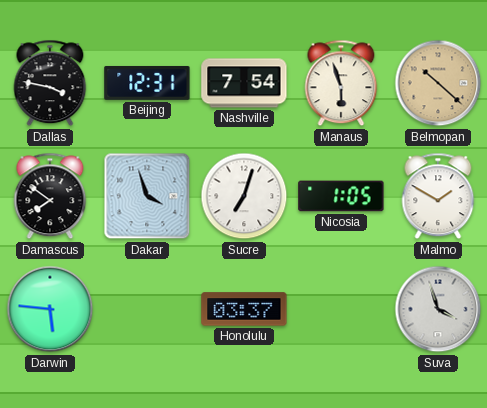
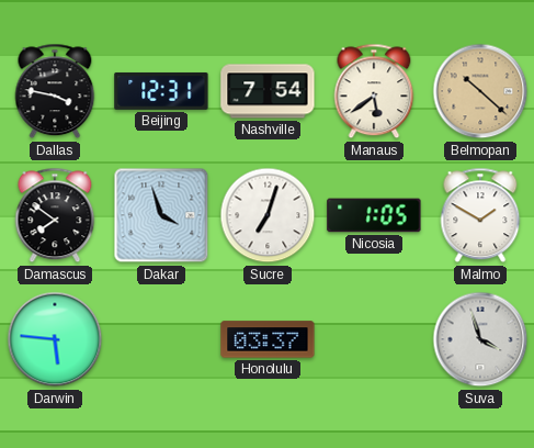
Manaus: 5:57 -> 5:39
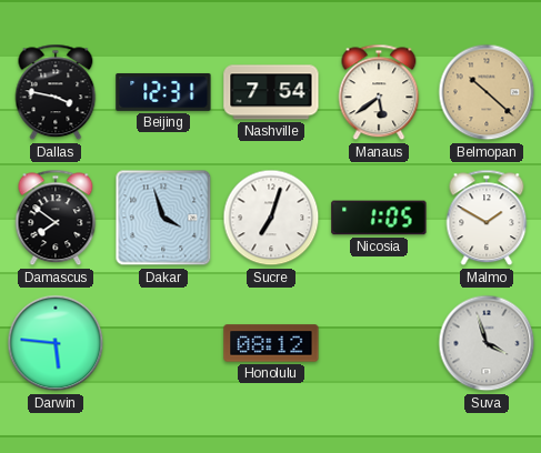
Honolulu: 03:37 -> 08:12
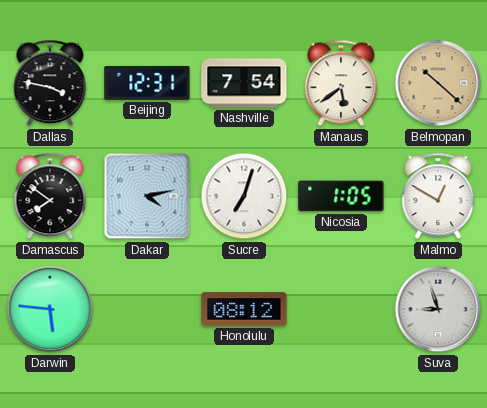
Dakar: 3:57 -> 4:13
Malmo: 1:50 -> 12:50
Suva: 3:57 -> 8:57
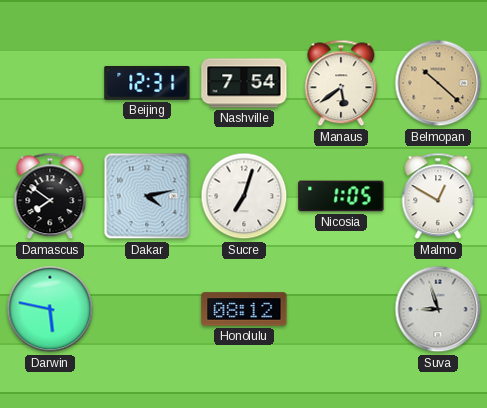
Dallas: 3:47 -> none
Darwin: 5:46 -> 5:47
